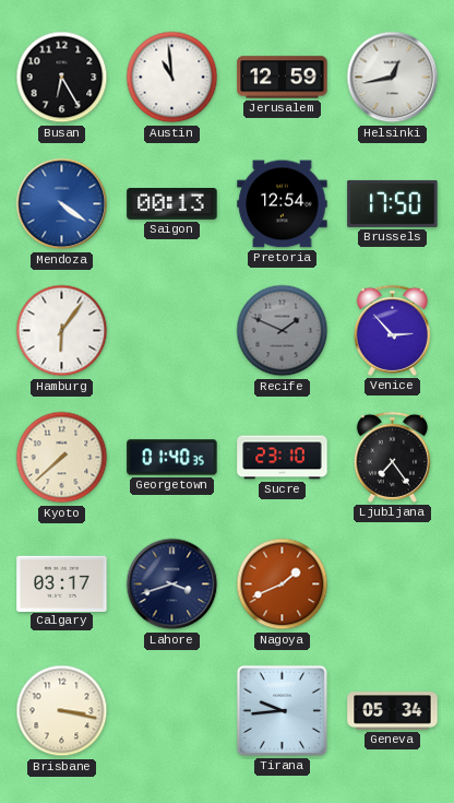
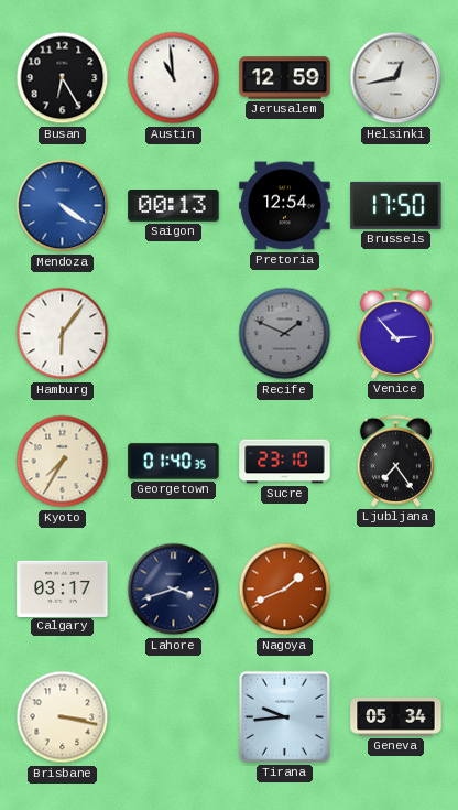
Kyoto: 7:38 -> 7:35
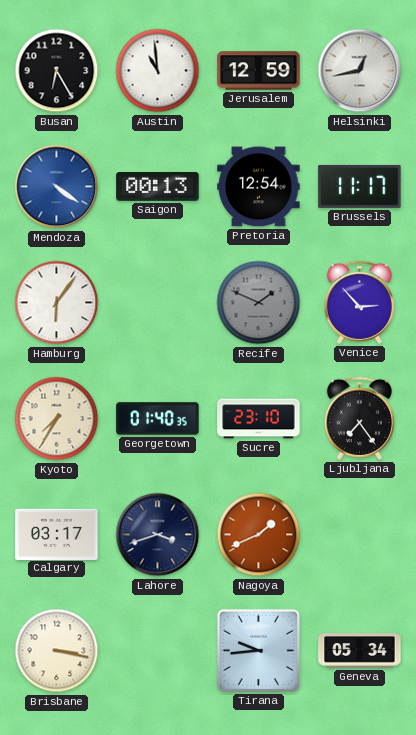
Brussels: 17:50 -> 11:17
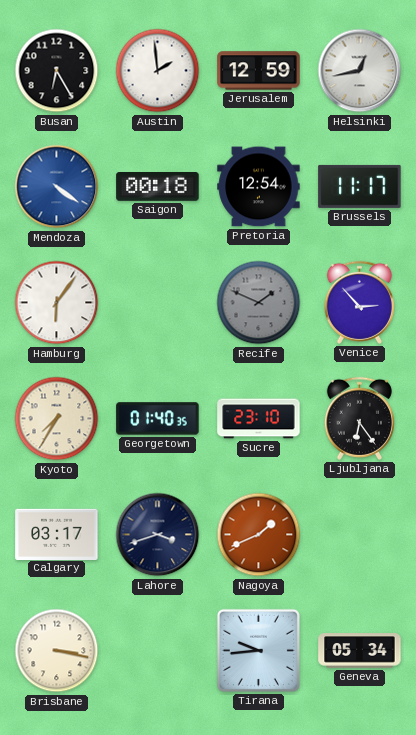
Austin: 10:59 -> 1:59
Saigon: 00:13 -> 00:18
Ljubljana: 7:24 -> 6:24
